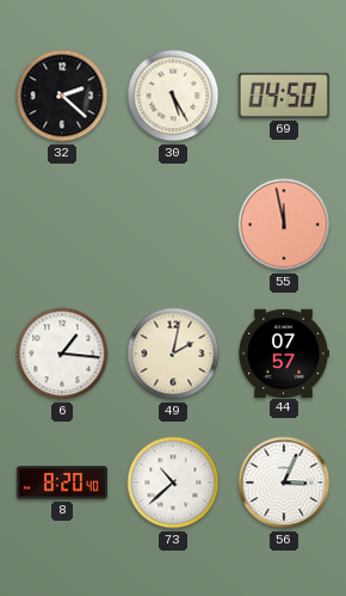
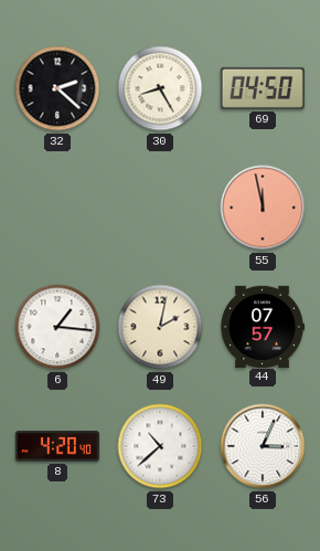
30: 5:25 -> 8:25
8: 8:20 -> 4:20
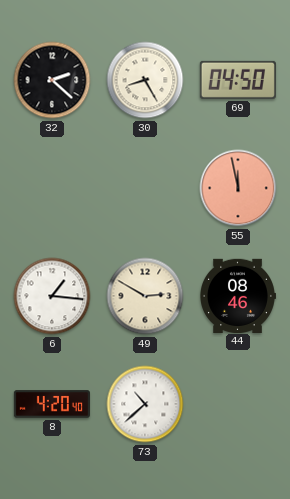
49: 2:02 -> 2:50
44: 07:57 -> 08:46
56: 3:04 -> none
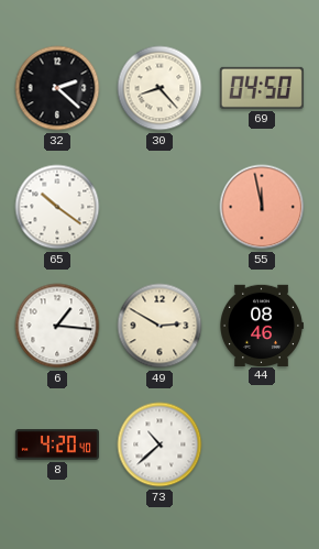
30: 8:25 -> 8:23
65: none -> 10:21
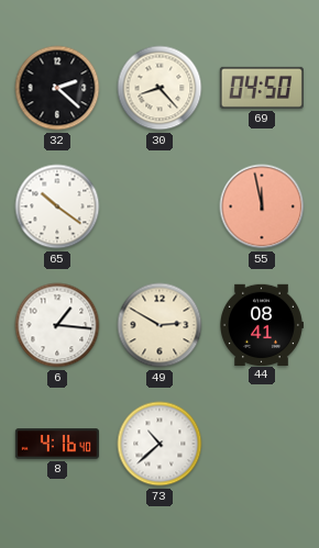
44: 08:46 -> 08:41
8: 4:20 -> 4:16
